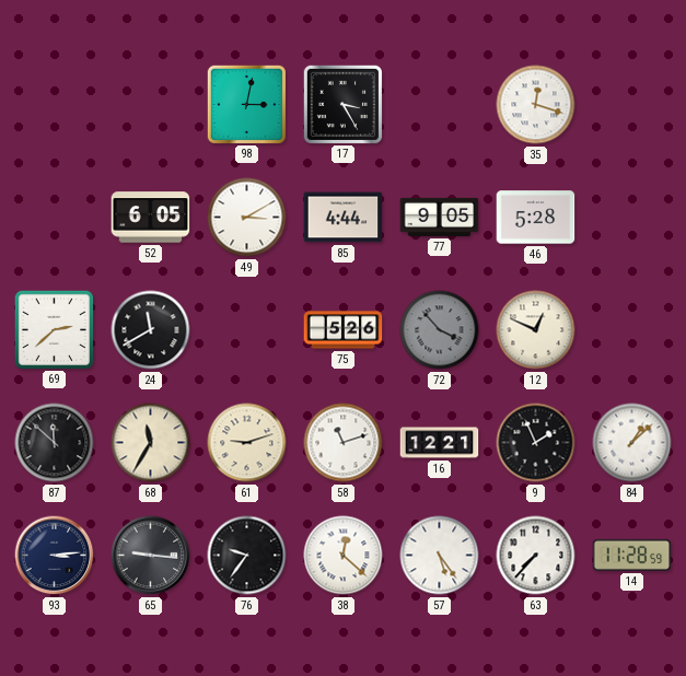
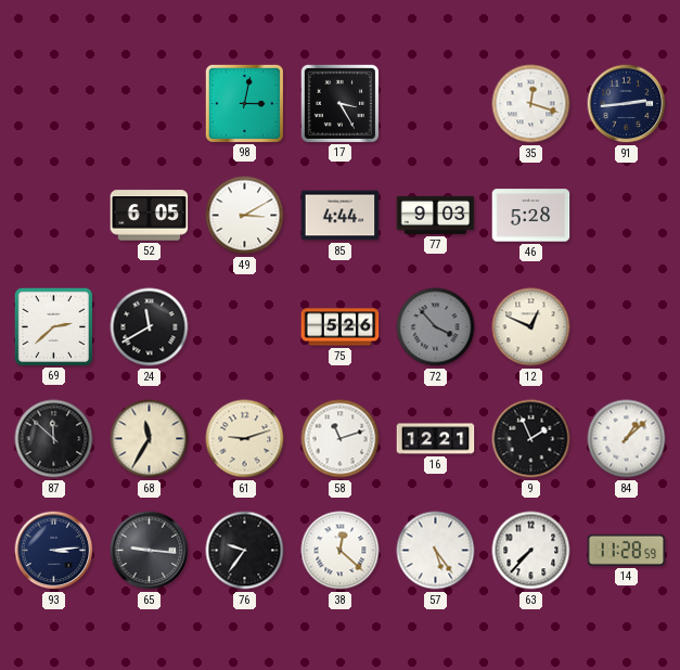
91: none -> 2:44
77: 9:05 -> 9:03
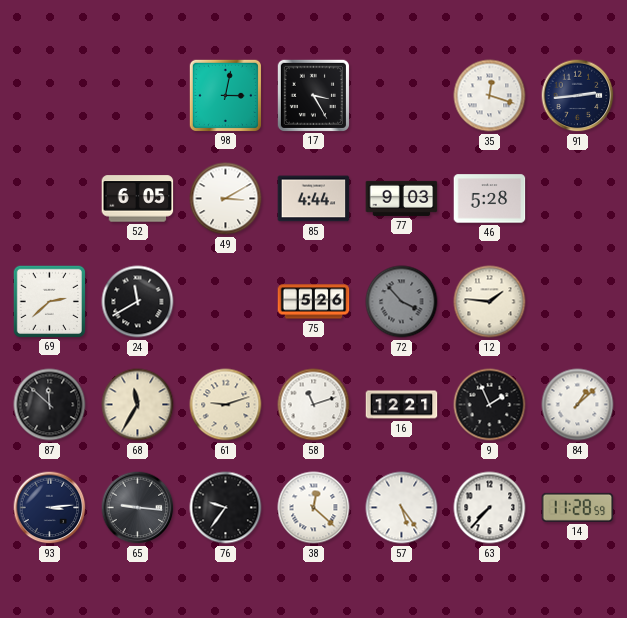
12: 12:49 -> 1:46
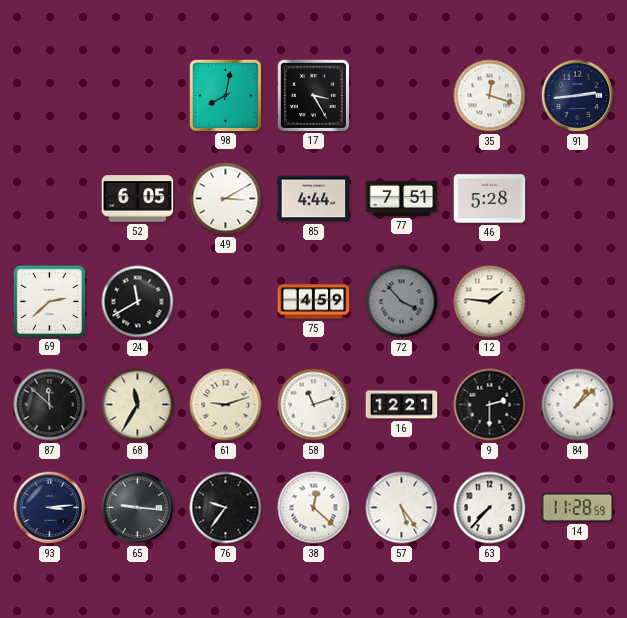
98: 3:02 -> 8:02
77: 9:03 -> 7:51
75: 5:26 -> 4:59
9: 1:56 -> 2:30
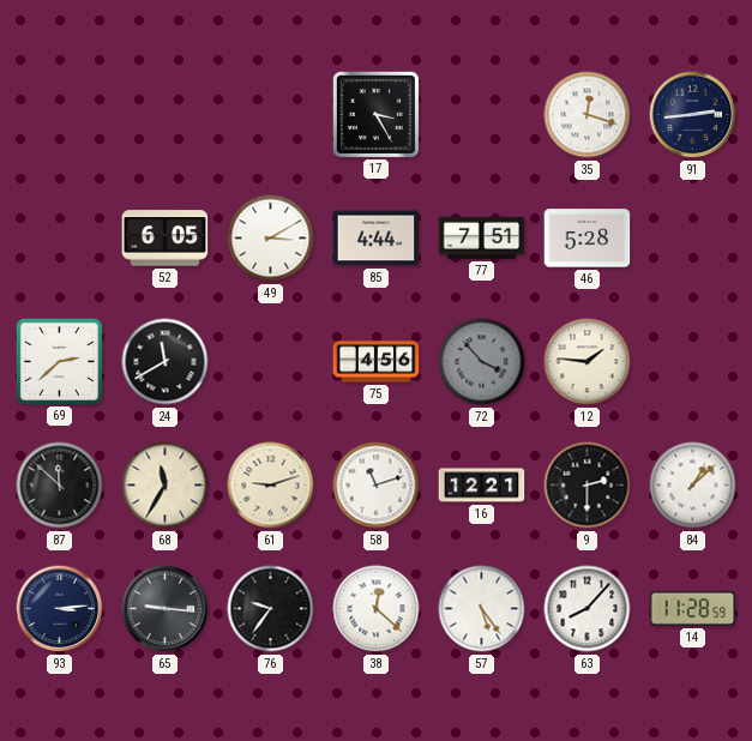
98: 8:02 -> none
75: 4:59 -> 4:56
63: 7:37 -> 8:07
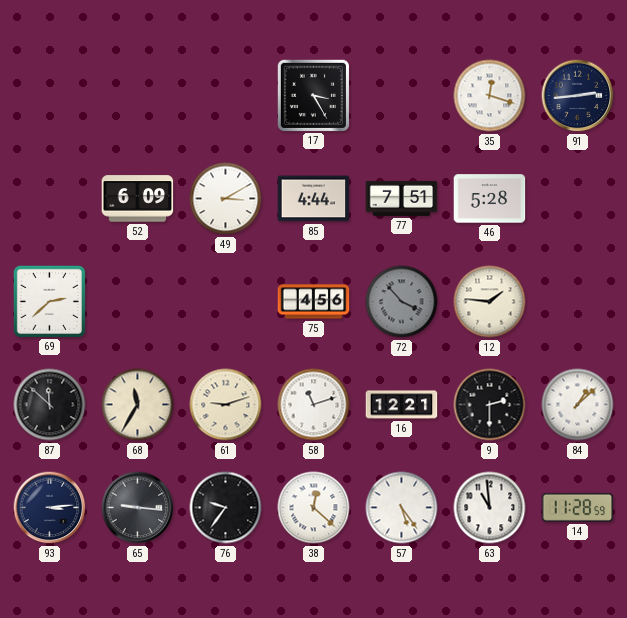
52: 6:05 -> 6:09
24: 11:40 -> none
63: 8:07 -> 10:59
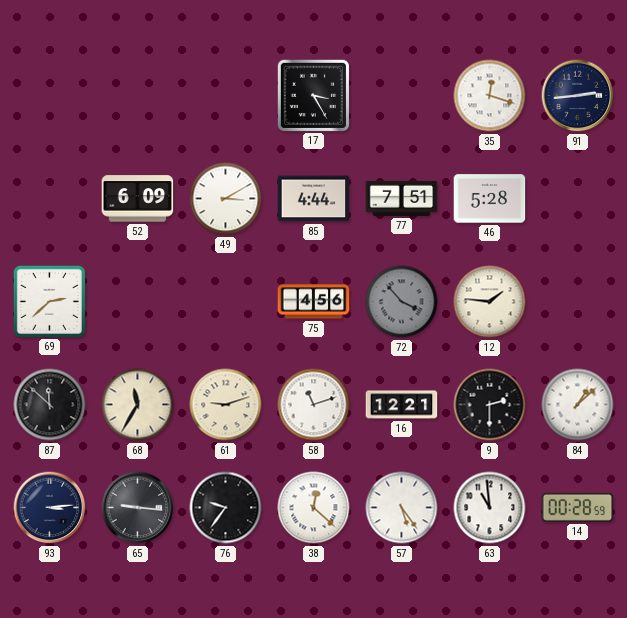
14: 11:28 -> 00:28
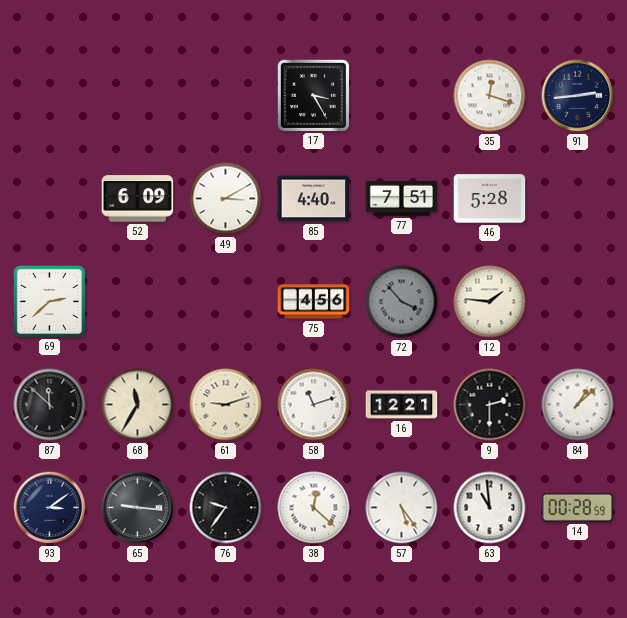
85: 4:44 -> 4:40
93: 3:14 -> 3:09
